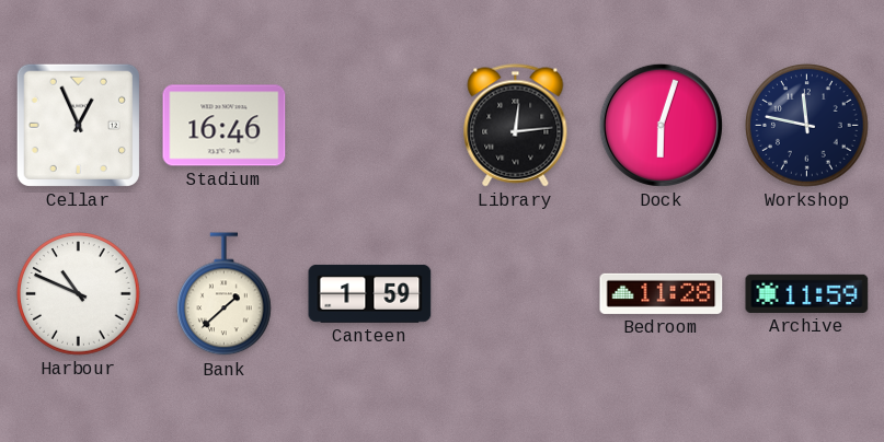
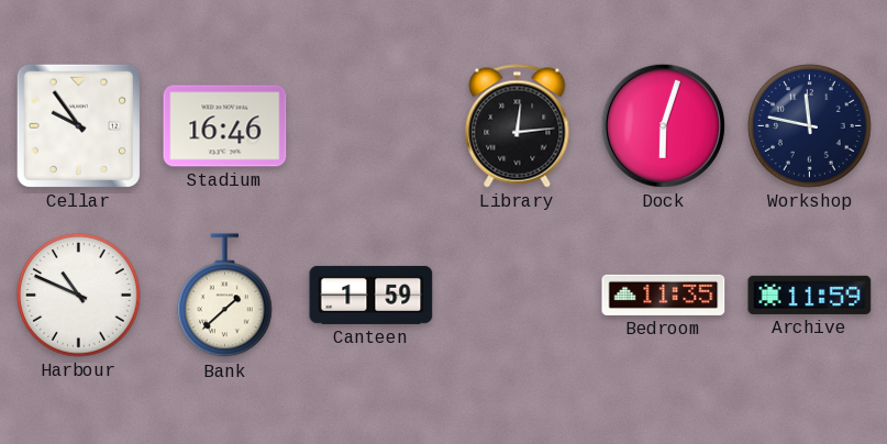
Cellar: 12:56 -> 9:54
Bedroom: 11:28 -> 11:35
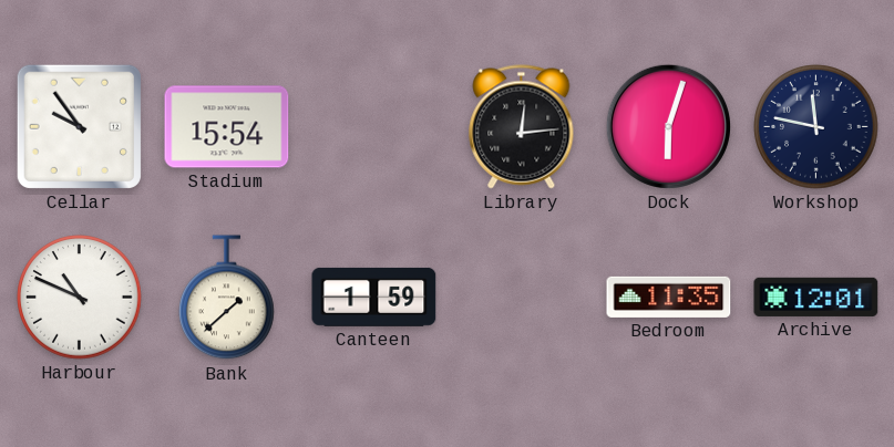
Stadium: 16:46 -> 15:54
Archive: 11:59 -> 12:01
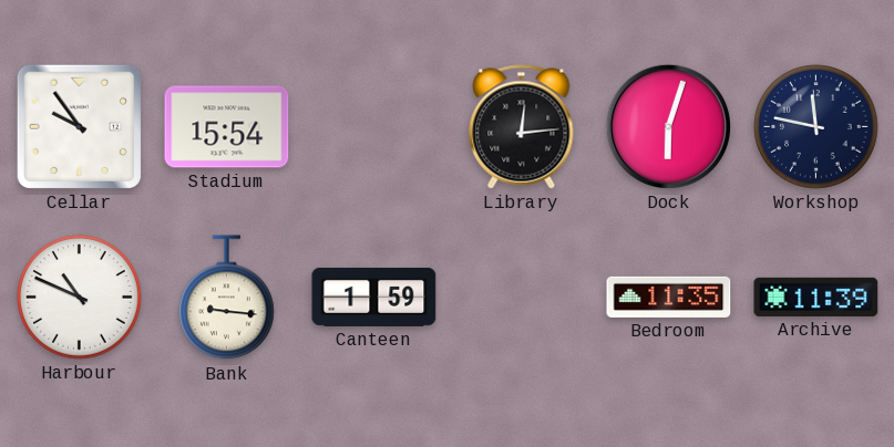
Bank: 1:38 -> 9:16
Archive: 12:01 -> 11:39
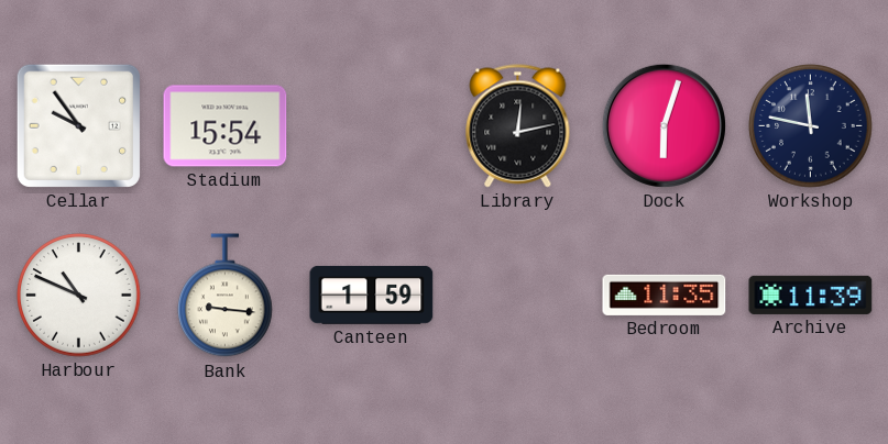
Library: 12:14 -> 12:13
